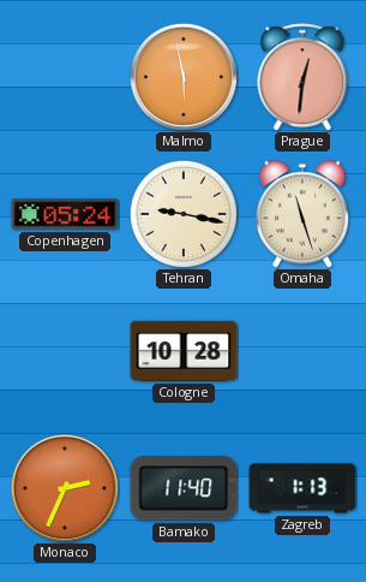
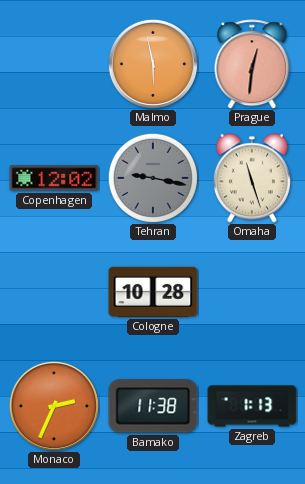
Copenhagen: 05:24 -> 12:02
Tehran dial: cream -> grey
Bamako: 11:40 -> 11:38
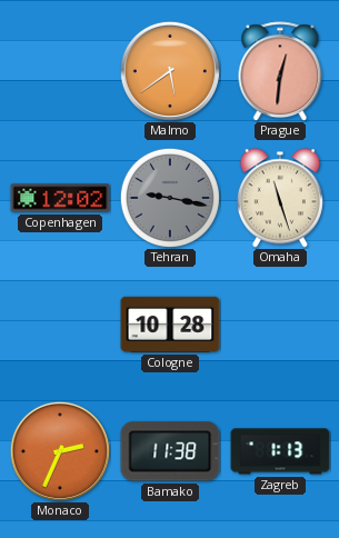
Malmo: 5:58 -> 5:39
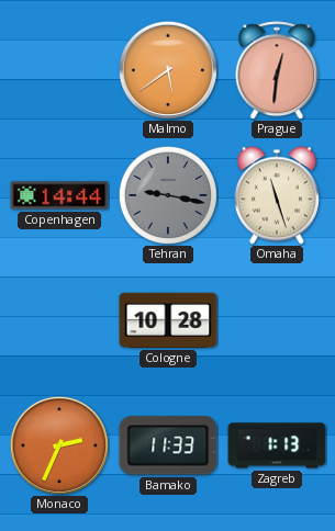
Copenhagen: 12:02 -> 14:44
Bamako: 11:38 -> 11:33
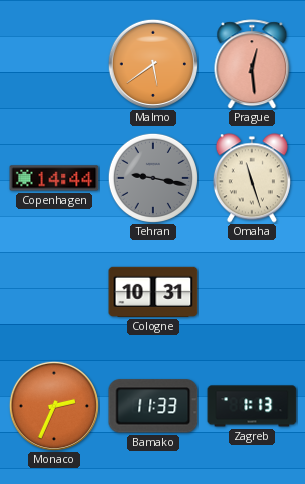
Prague: 12:31 -> 12:29
Cologne: 10:28 -> 10:31
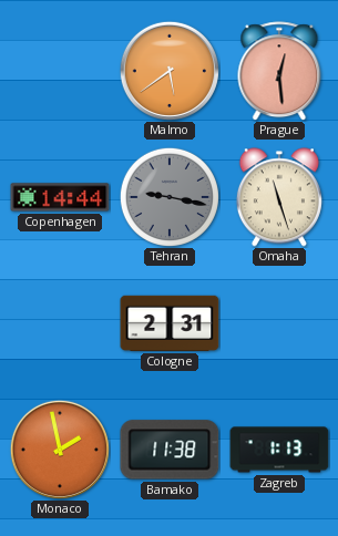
Cologne: 10:31 -> 2:31
Monaco: 2:34 -> 1:58
Bamako: 11:33 -> 11:38
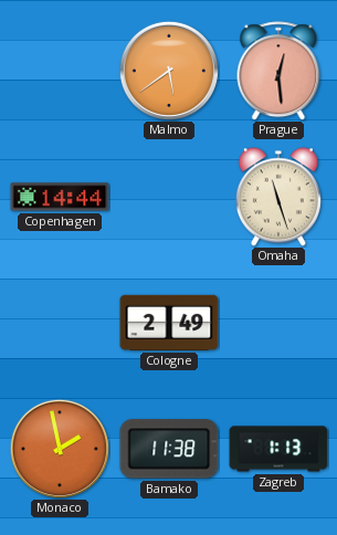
Tehran: 9:17 -> none
Cologne: 2:31 -> 2:49
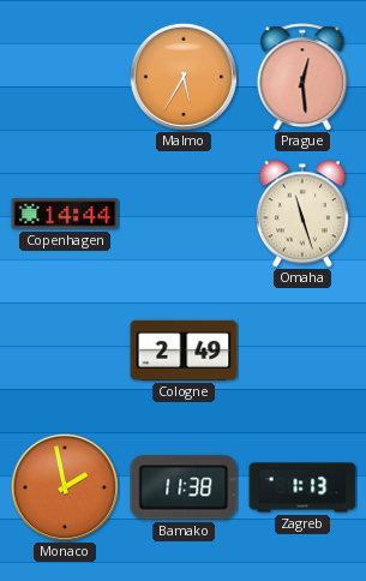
Malmo: 5:39 -> 5:35
